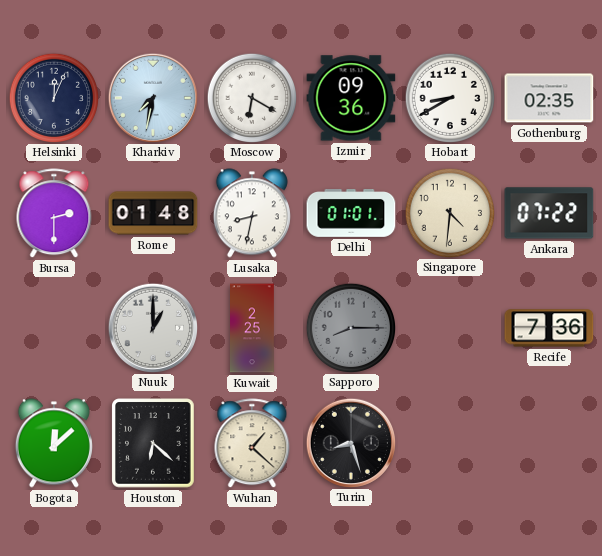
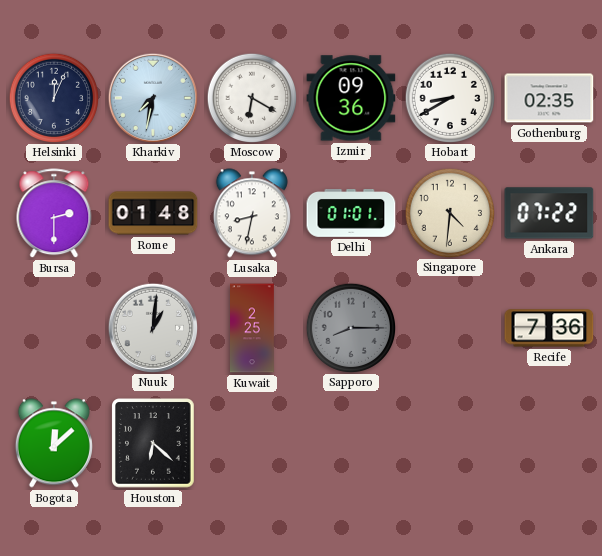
Nuuk: 1:00 -> 1:01
Wuhan: 1:22 -> none
Turin: 8:27 -> none
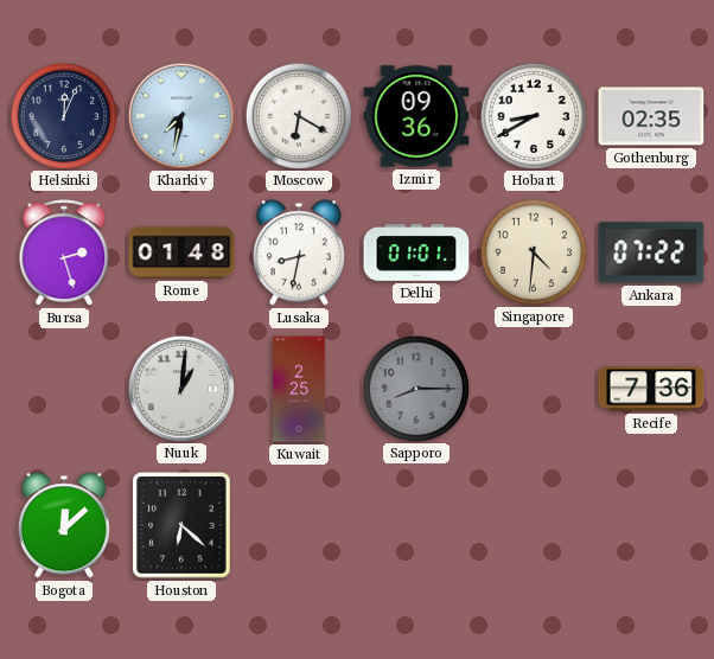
Bursa: 2:30 -> 2:27
